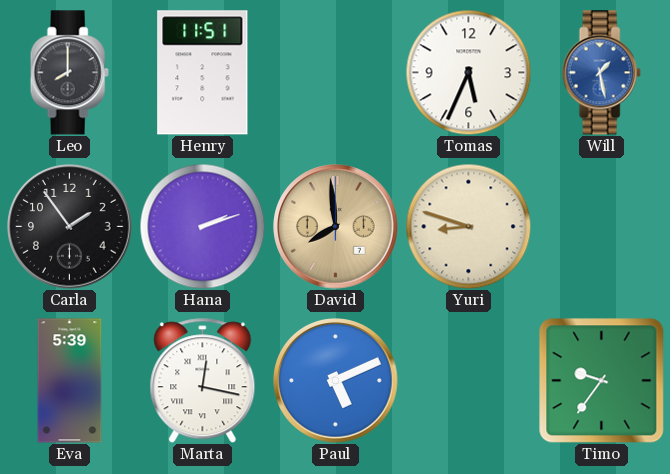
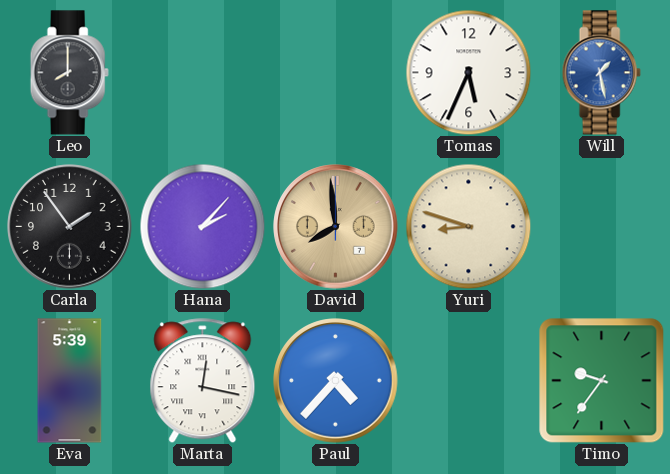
Henry: 11:51 -> none
Hana: 2:12 -> 2:07
Paul: 5:11 -> 4:37
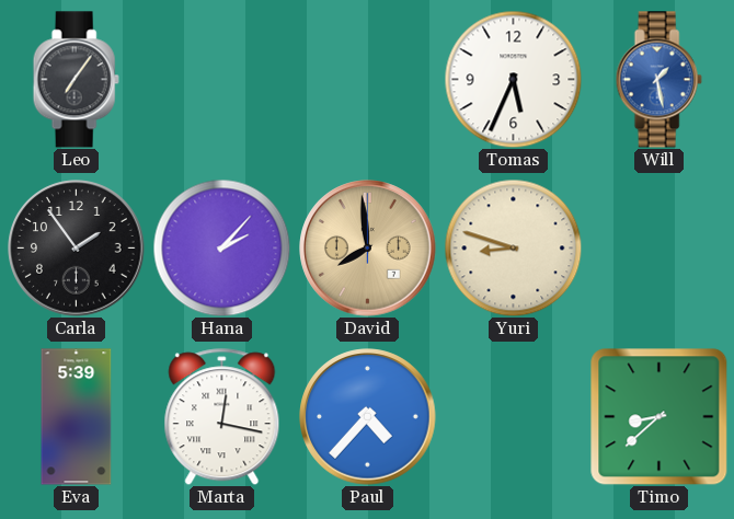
Leo: 8:00 -> 7:06
Timo: 9:36 -> 8:38
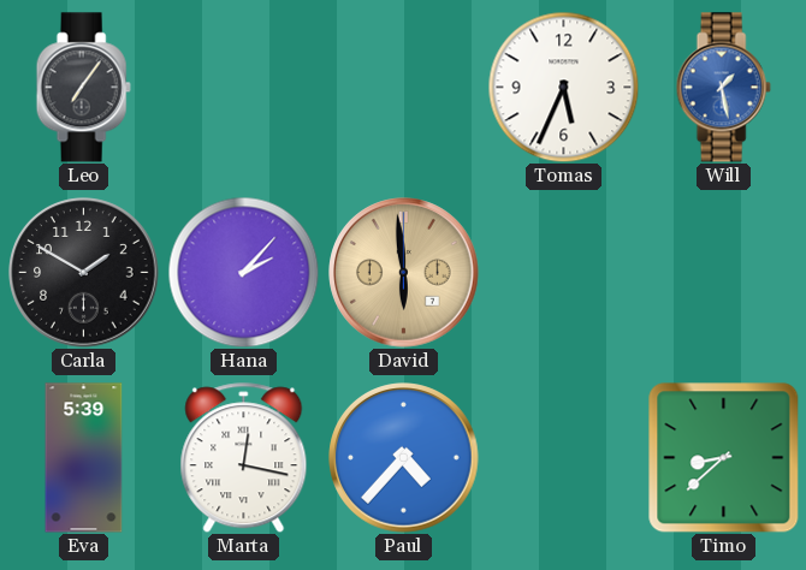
Carla: 1:54 -> 1:50
David: 7:59 -> 5:59
Yuri: 8:48 -> none
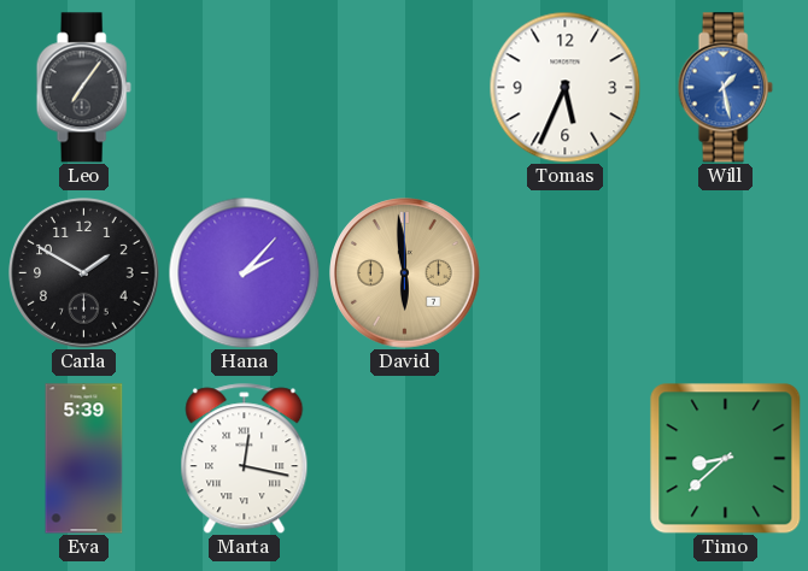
Paul: 4:37 -> none
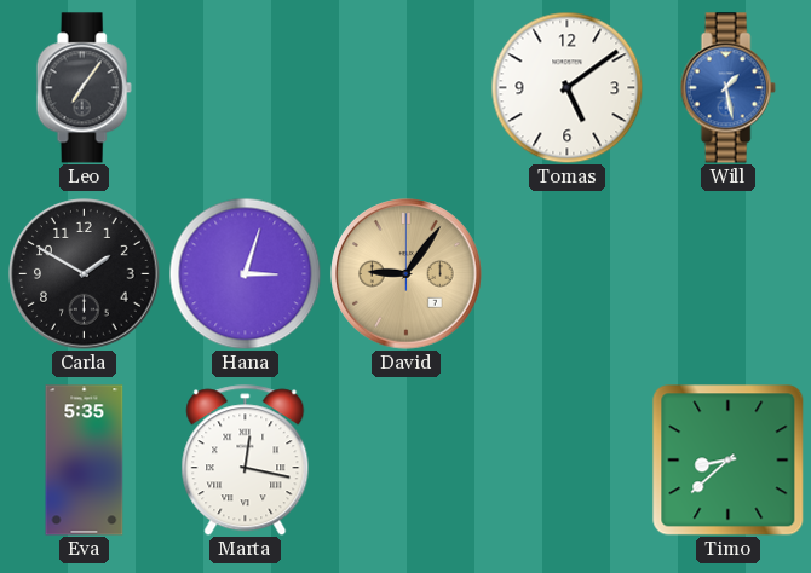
Tomas: 5:34 -> 5:09
Hana: 2:07 -> 3:03
David: 5:59 -> 9:06
Eva: 5:39 -> 5:35
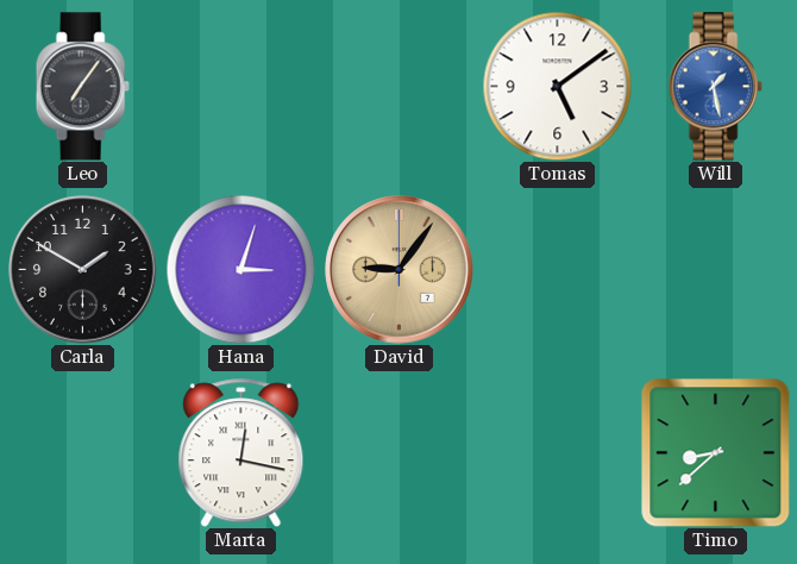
Eva: 5:35 -> none
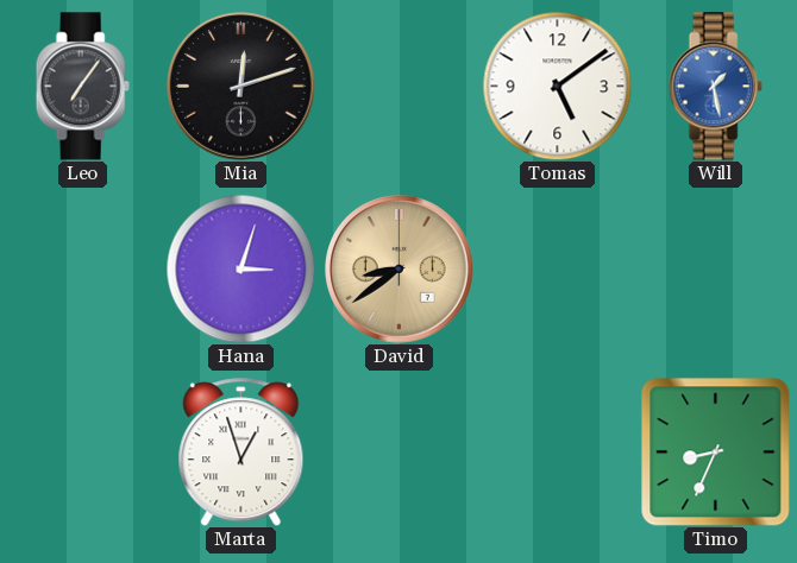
Mia: none -> 12:12
Carla: 1:50 -> none
David: 9:06 -> 8:39
Marta: 12:17 -> 12:57
Timo: 8:38 -> 8:34
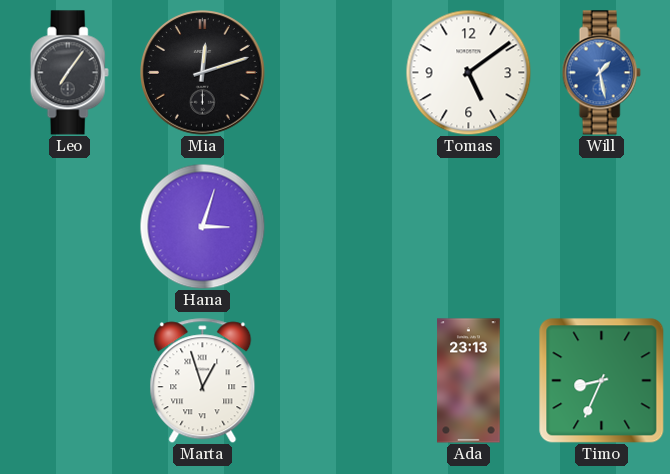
David: 8:39 -> none
Ada: none -> 23:13
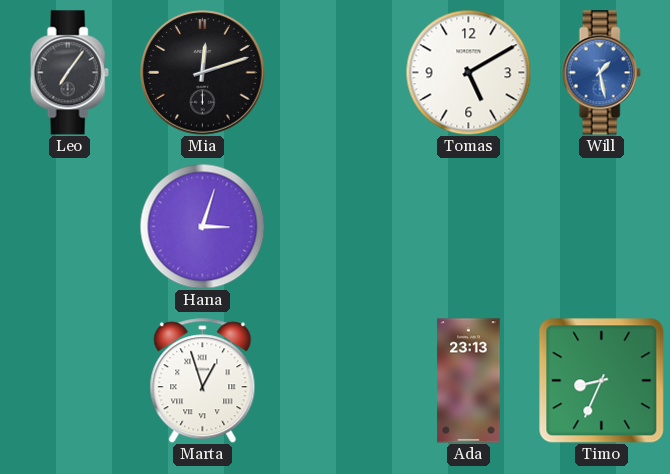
Tomas: 5:09 -> 5:10
